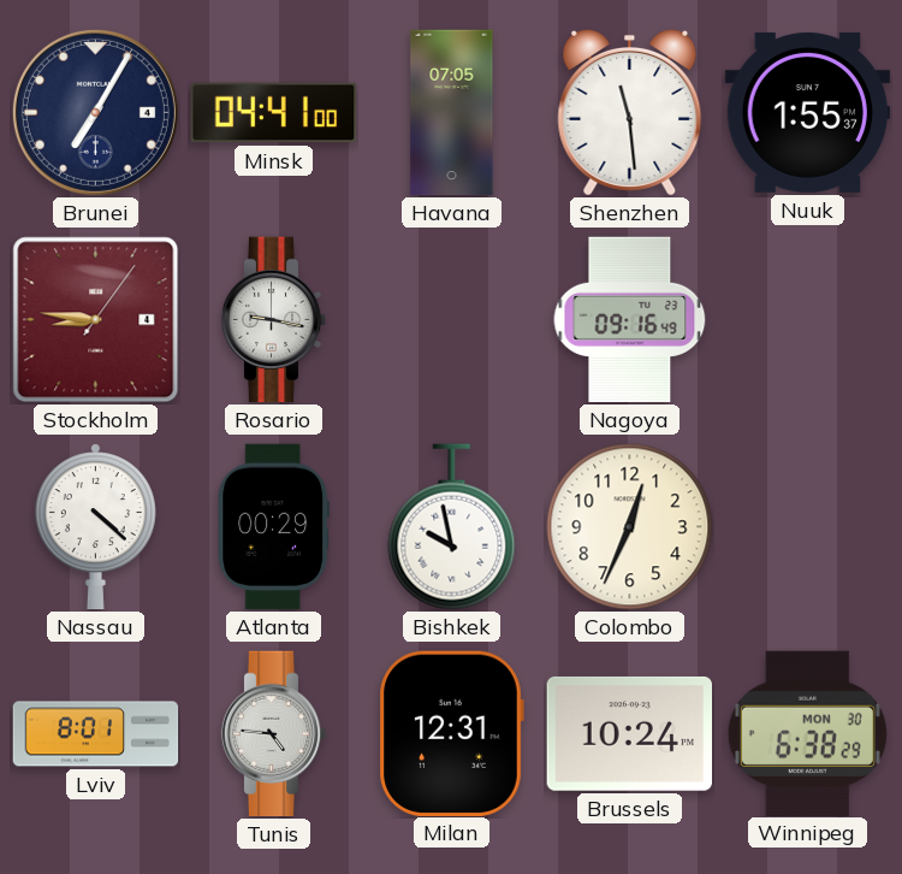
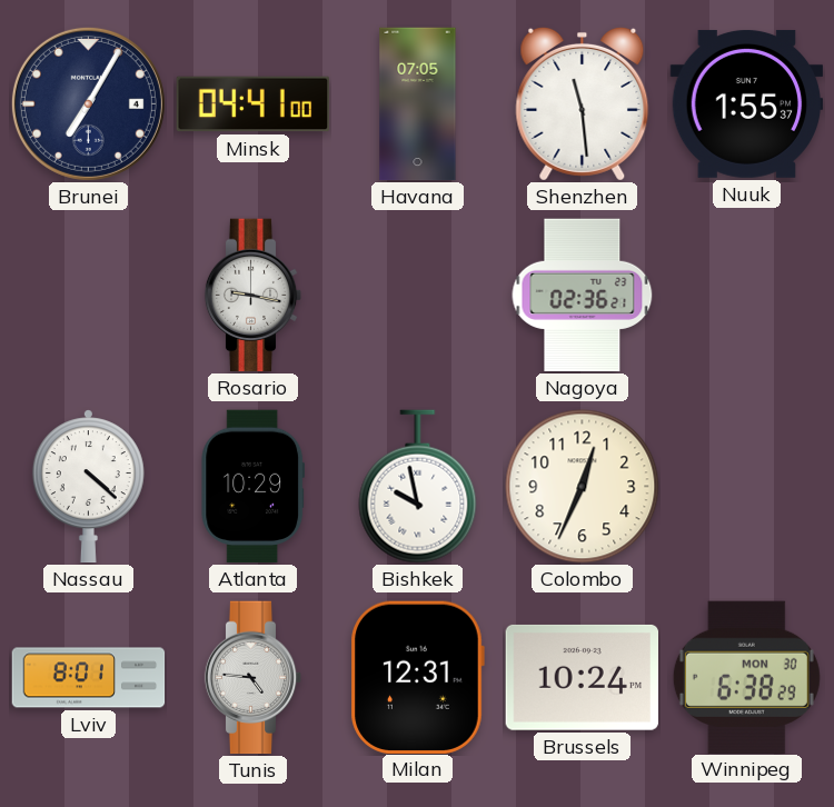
Stockholm: 8:46 -> none
Nagoya: 09:16 -> 02:36
Atlanta: 00:29 -> 10:29
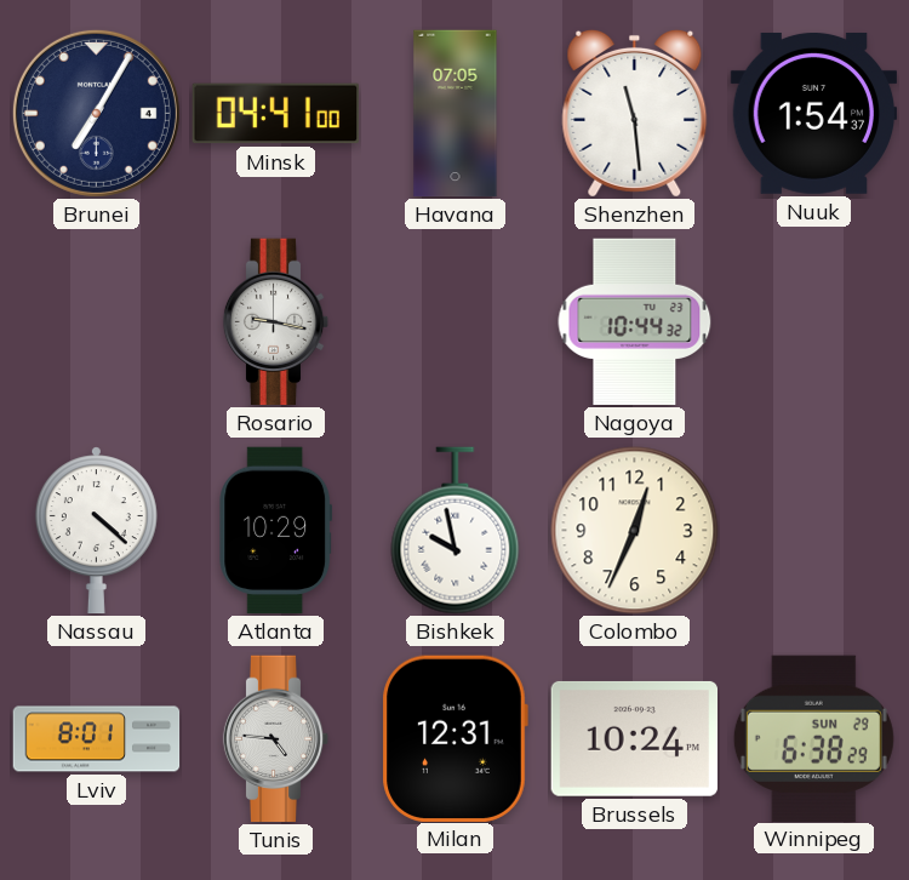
Nuuk: 1:55 -> 1:54
Nagoya: 02:36 -> 10:44
Winnipeg date: MON 30 -> SUN 29
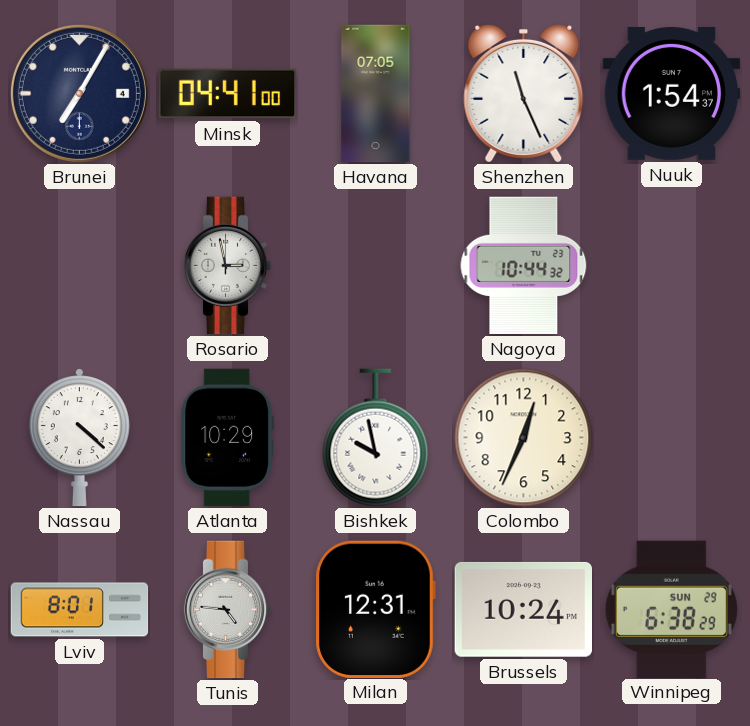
Shenzhen: 11:29 -> 11:26
Rosario: 9:17 -> 2:58
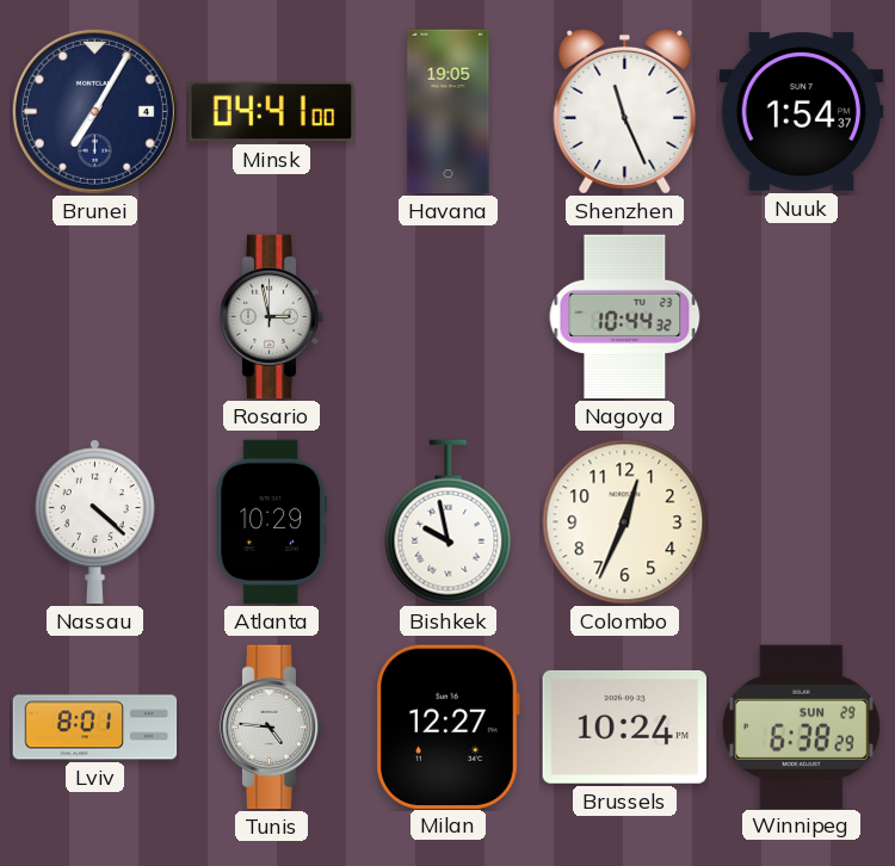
Havana: 07:05 -> 19:05
Milan: 12:31 -> 12:27
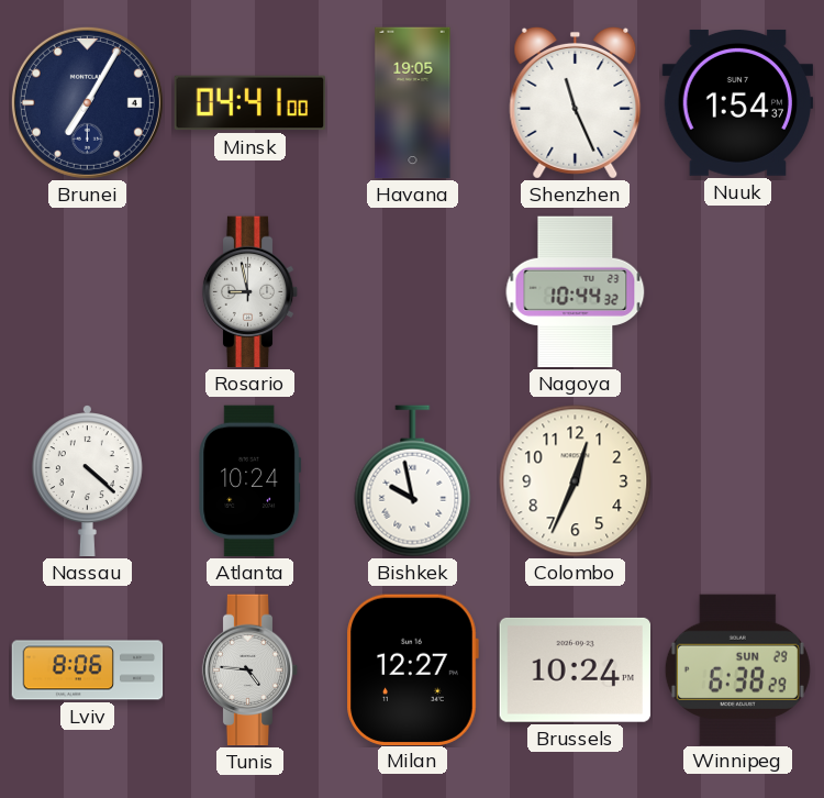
Rosario: 2:58 -> 8:58
Atlanta: 10:29 -> 10:24
Lviv: 8:01 -> 8:06
